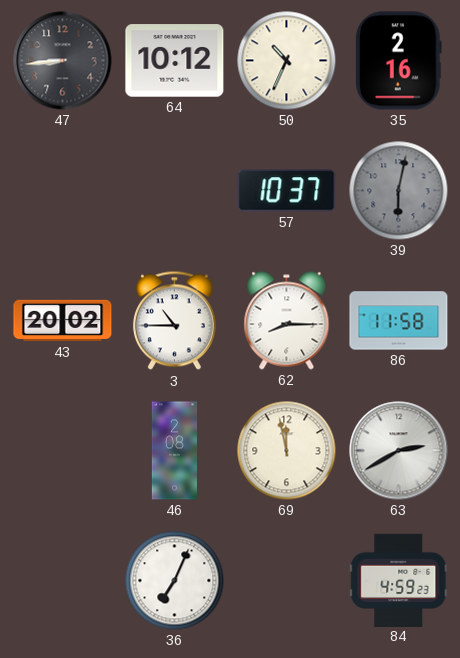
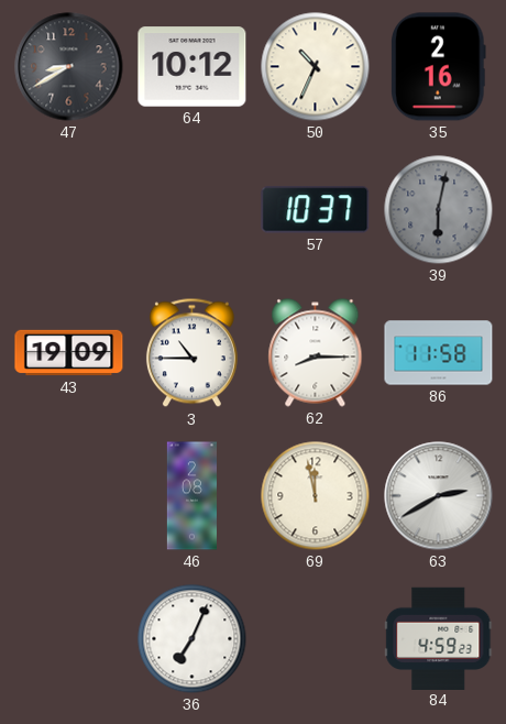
47: 8:44 -> 8:40
43: 20:02 -> 19:09
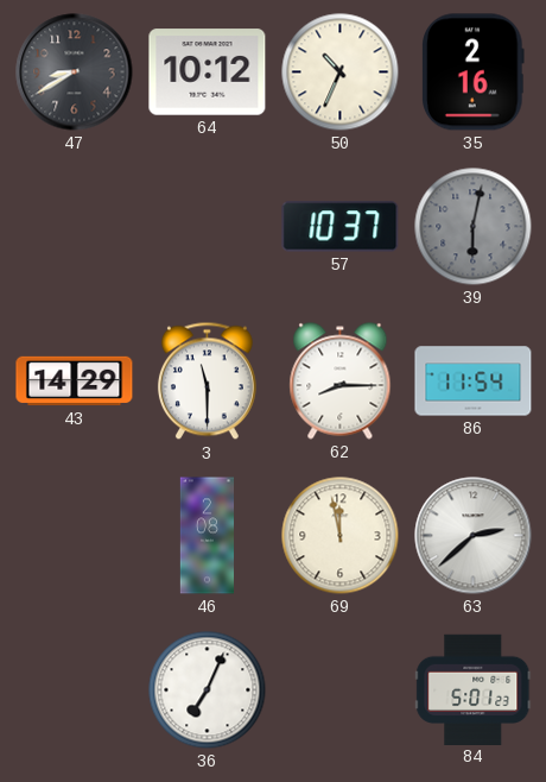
43: 19:09 -> 14:29
3: 10:45 -> 11:30
86: 11:58 -> 11:54
63: 2:40 -> 2:38
84: 4:59 -> 5:01
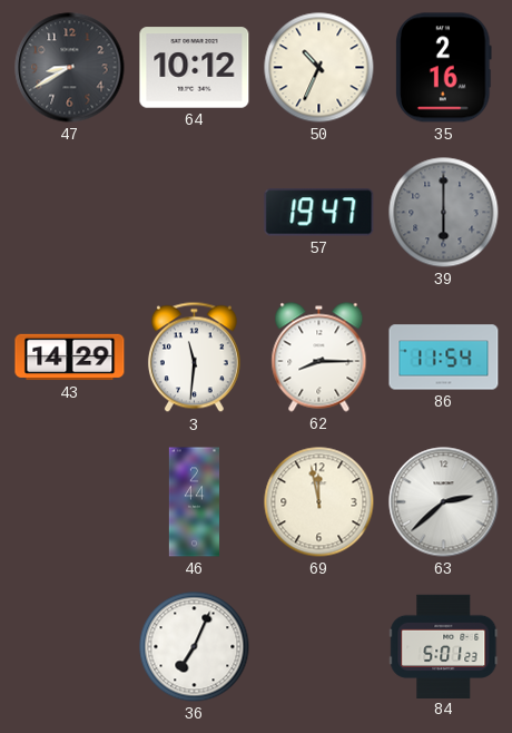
57: 10:37 -> 19:47
39: 6:02 -> 6:00
3: 11:30 -> 11:31
46: 2:08 -> 2:44
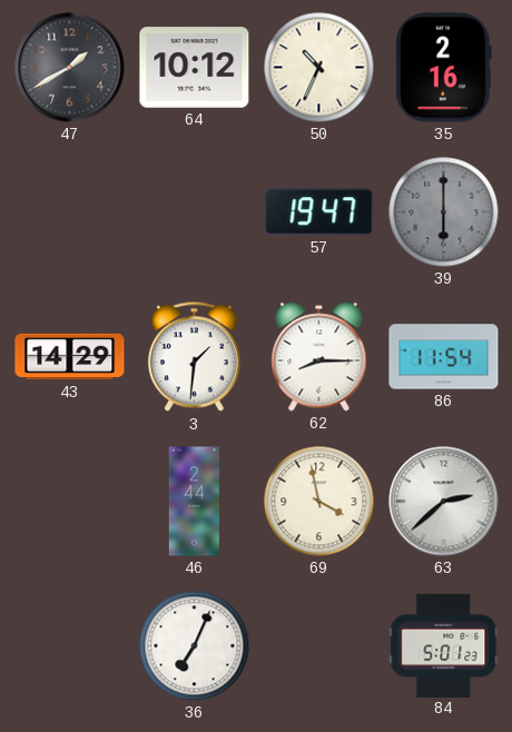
47: 8:40 -> 1:40
3: 11:31 -> 1:31
69: 11:58 -> 3:58
